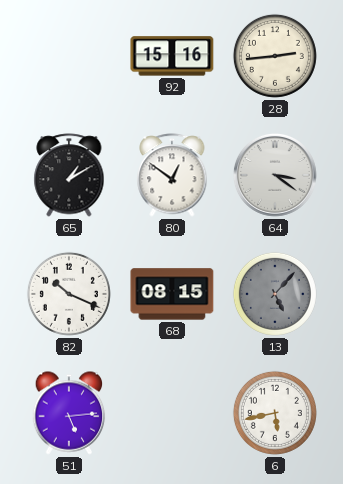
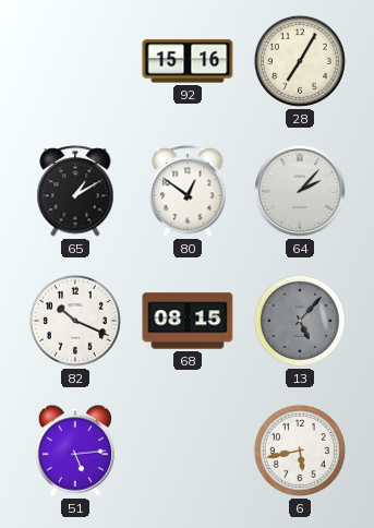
28: 2:44 -> 7:05
64: 3:21 -> 2:07
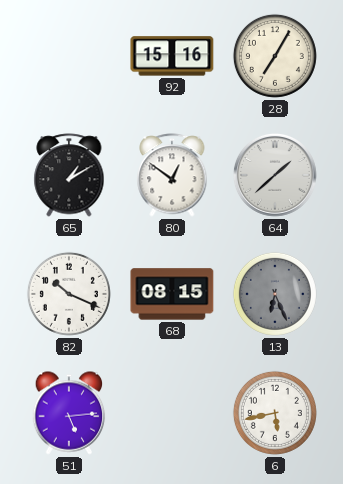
64: 2:07 -> 1:38
13: 5:07 -> 6:26
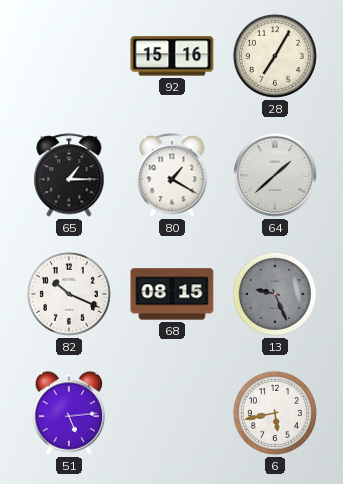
65: 1:10 -> 1:15
80: 12:51 -> 1:20
13: 6:26 -> 9:26
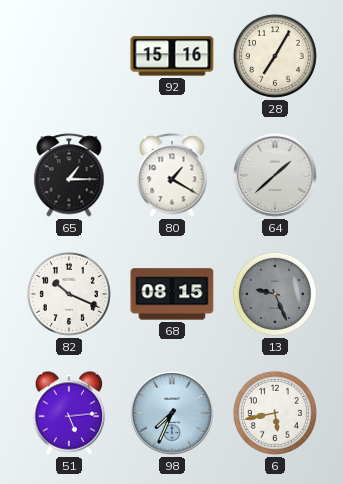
98: none -> 7:34
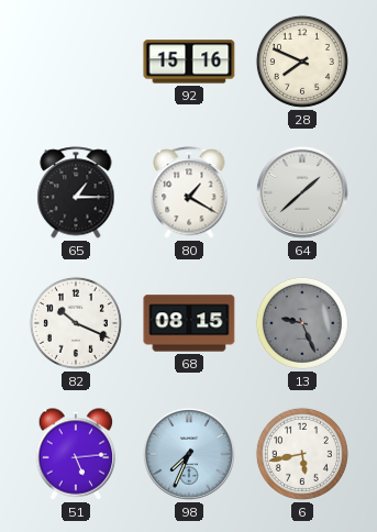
28: 7:05 -> 7:49
